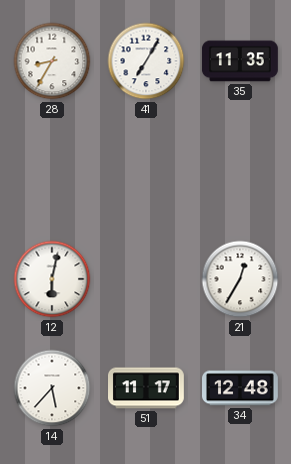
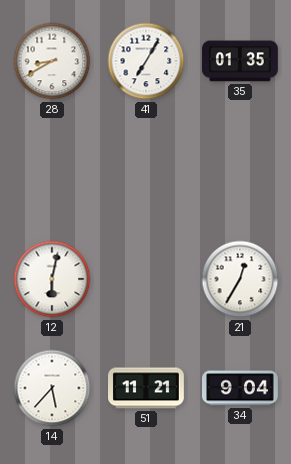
28: 8:35 -> 8:40
35: 11:35 -> 01:35
51: 11:17 -> 11:21
34: 12:48 -> 9:04
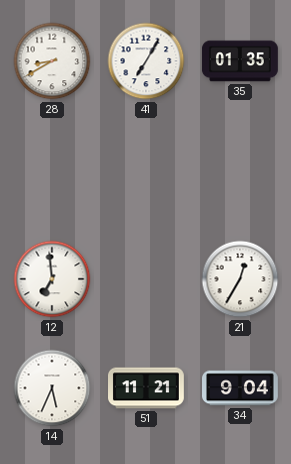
12: 6:02 -> 6:59
14: 5:37 -> 5:34
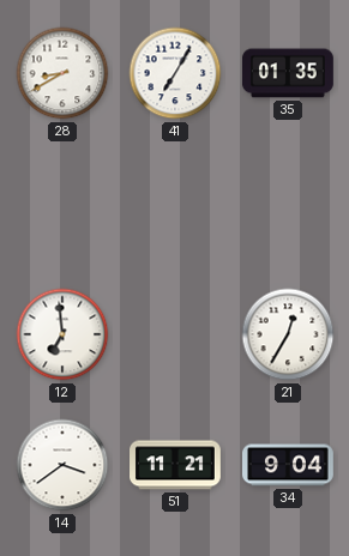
14: 5:34 -> 3:39
